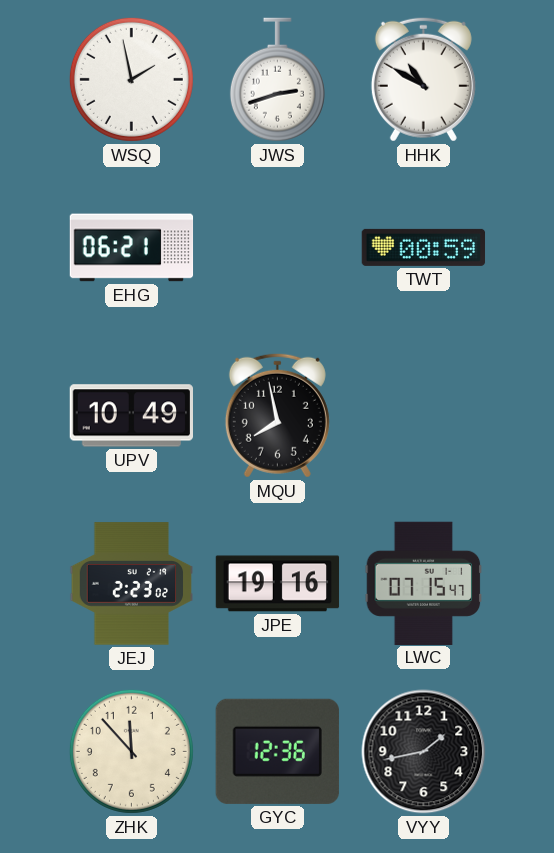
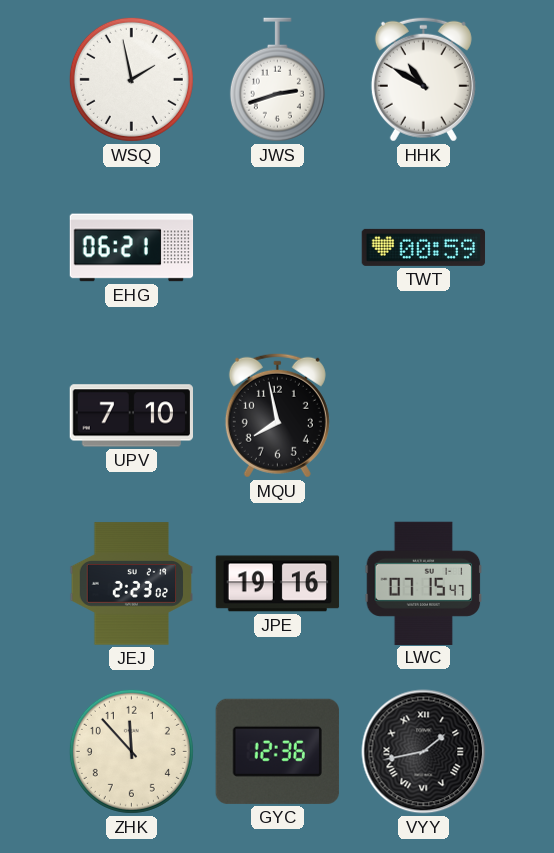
UPV: 10:49 -> 7:10
VYY numerals: Arabic -> Roman
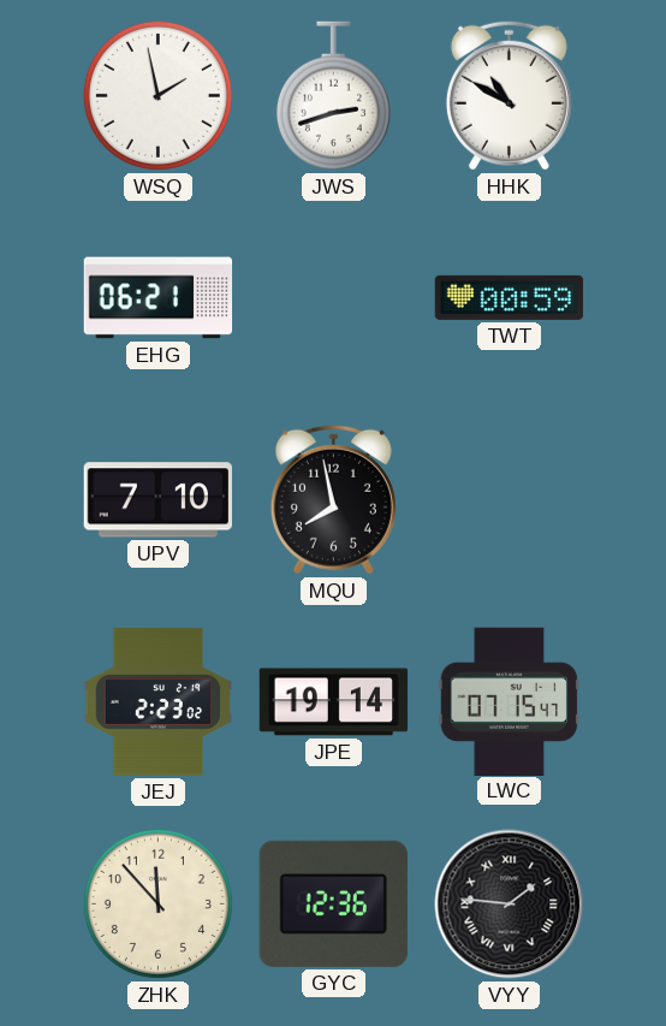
JPE: 19:16 -> 19:14
VYY: 1:43 -> 1:46
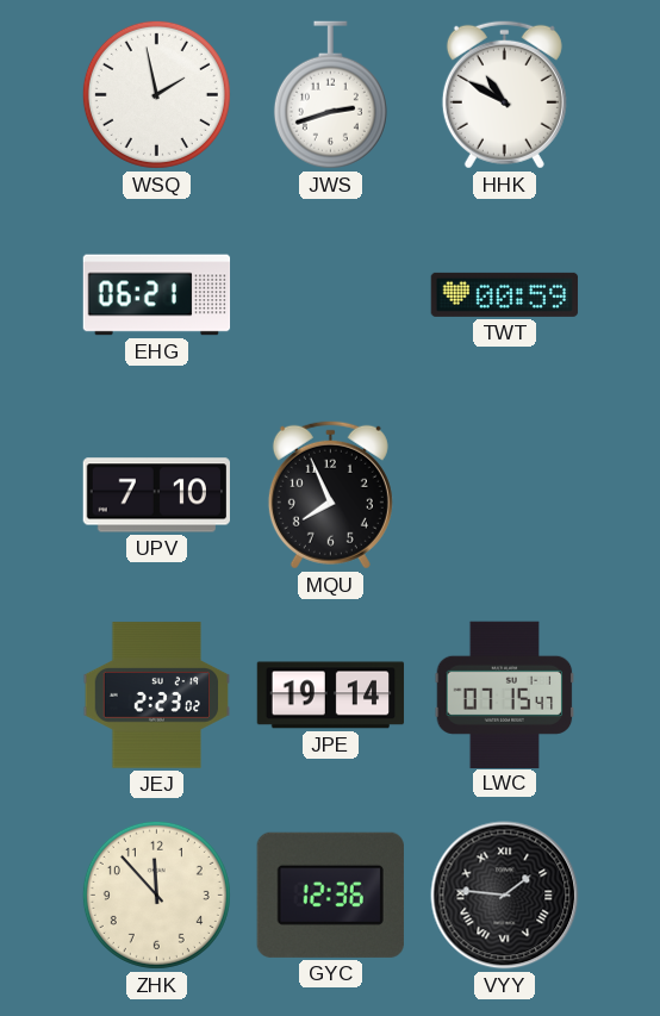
MQU: 7:58 -> 7:56
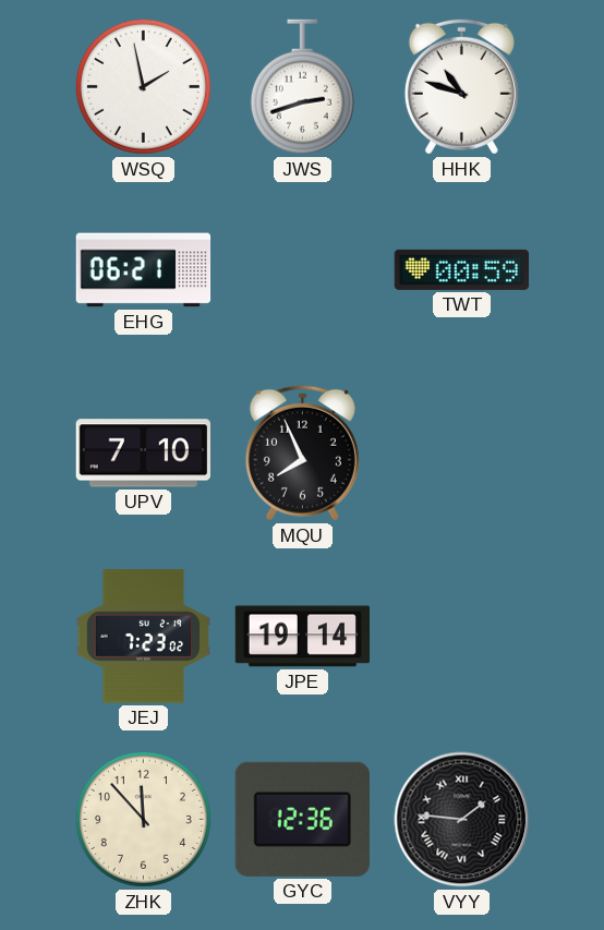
HHK: 10:50 -> 10:48
JEJ: 2:23 -> 7:23
LWC: 07:15 -> none
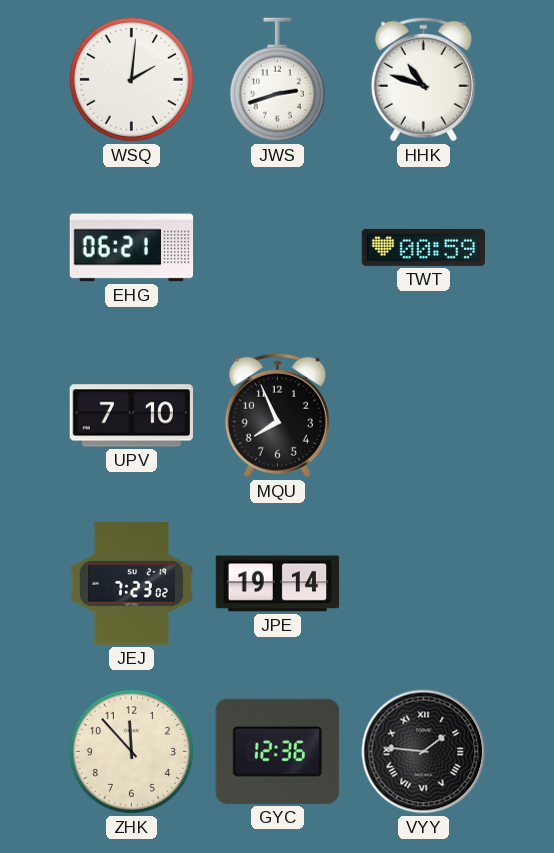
WSQ: 1:58 -> 2:01
